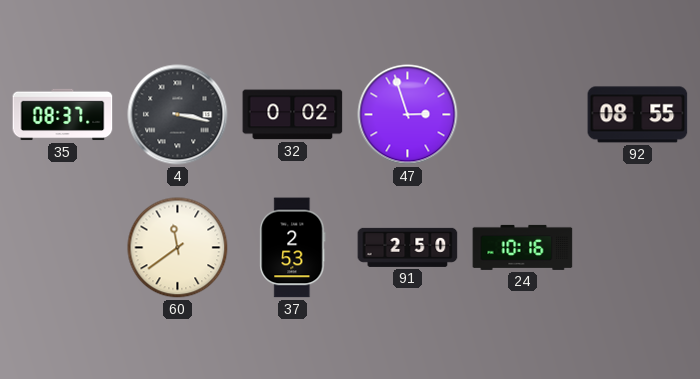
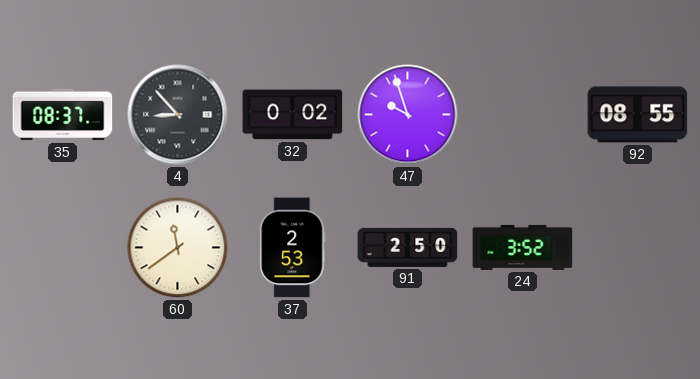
4: 3:17 -> 8:53
47: 2:57 -> 9:57
24: 10:16 -> 3:52
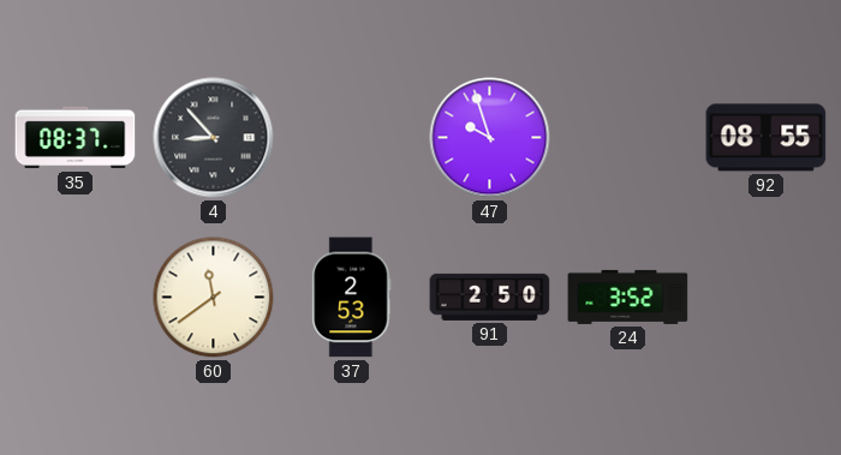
32: 0:02 -> none
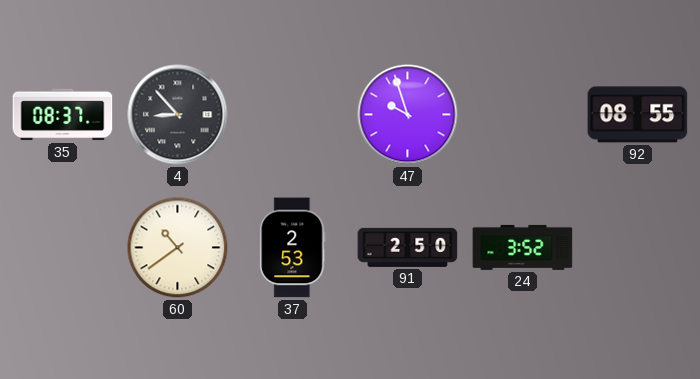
60: 11:39 -> 10:39
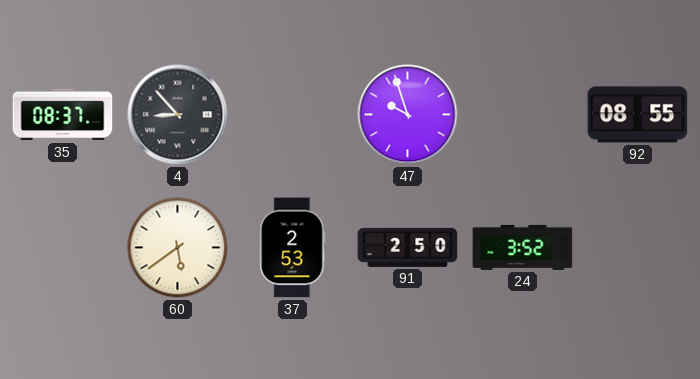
60: 10:39 -> 5:39
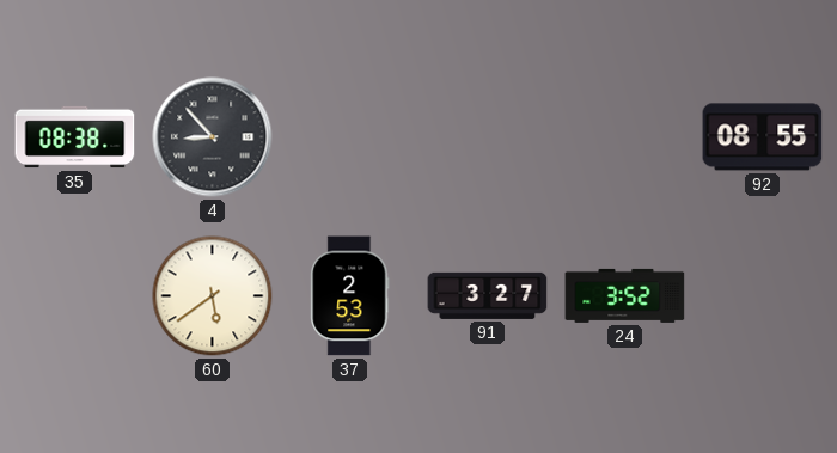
35: 08:37 -> 08:38
47: 9:57 -> none
91: 2:50 -> 3:27
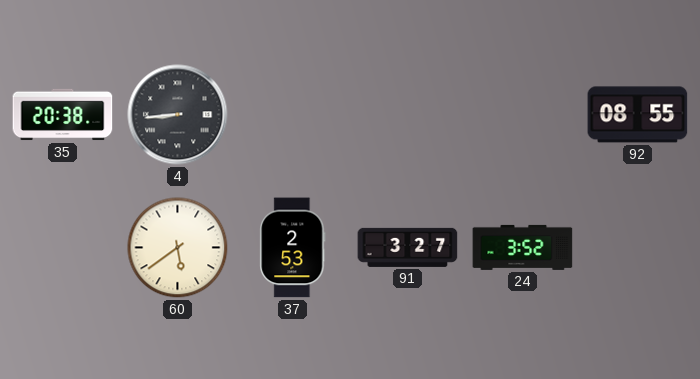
35: 08:38 -> 20:38
4: 8:53 -> 8:44
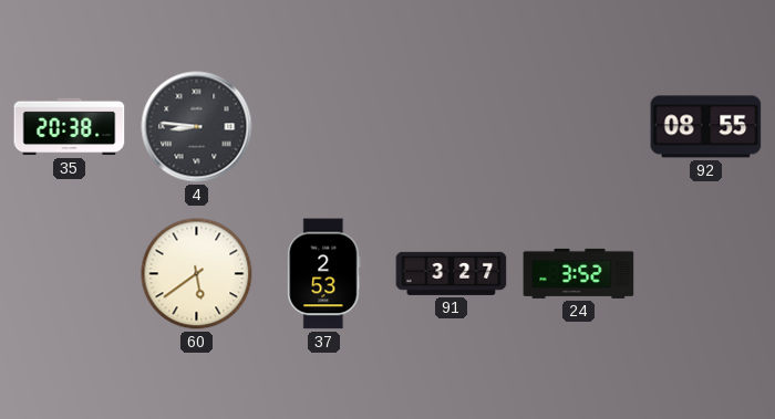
4: 8:44 -> 8:46
